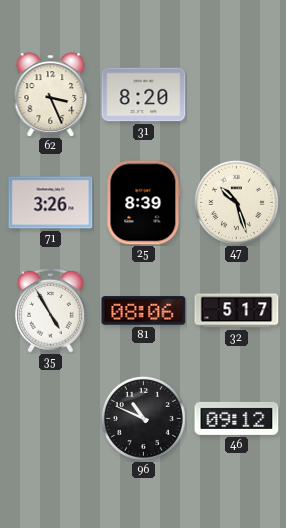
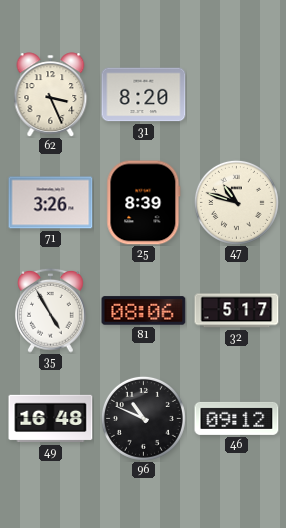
47: 10:27 -> 10:48
49: none -> 16:48
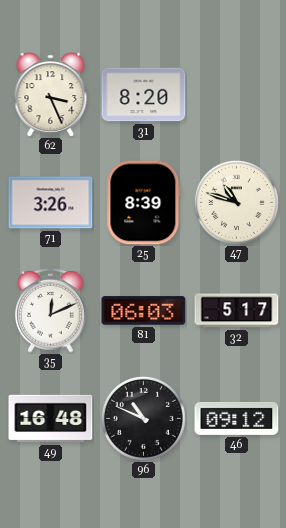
35: 4:55 -> 12:11
81: 08:06 -> 06:03
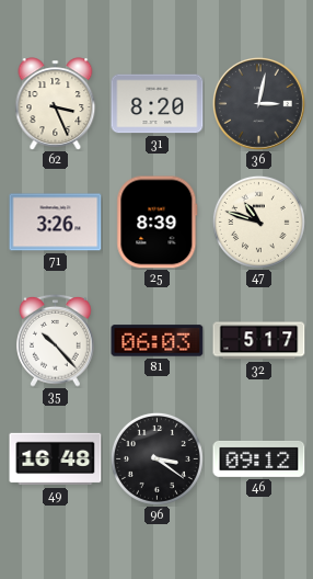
36: none -> 3:02
35: 12:11 -> 10:23
96: 10:49 -> 3:21
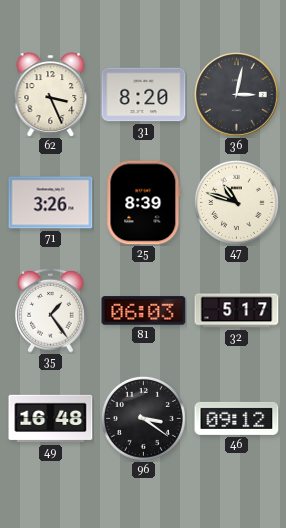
35: 10:23 -> 1:24
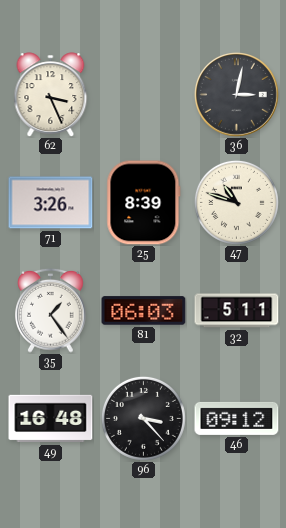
31: 8:20 -> none
32: 5:17 -> 5:11
96: 3:21 -> 3:23
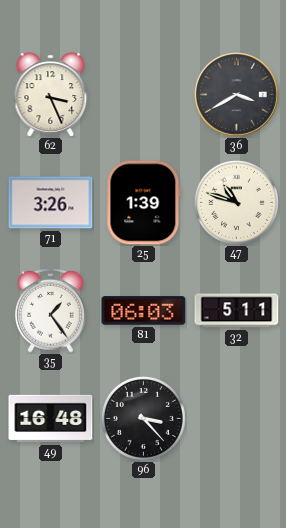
36: 3:02 -> 3:40
25: 8:39 -> 1:39
46: 09:12 -> none
